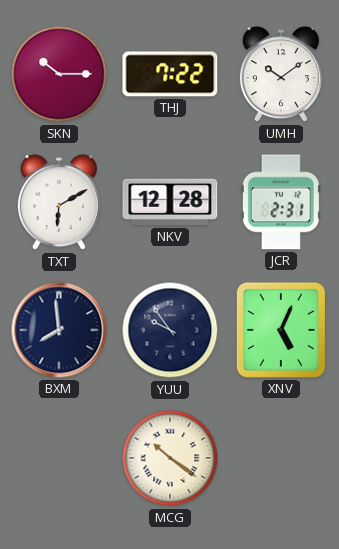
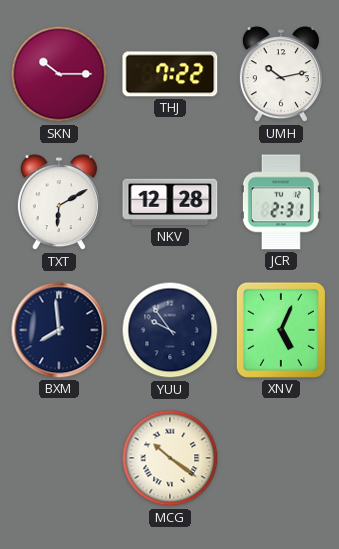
UMH: 10:09 -> 10:13
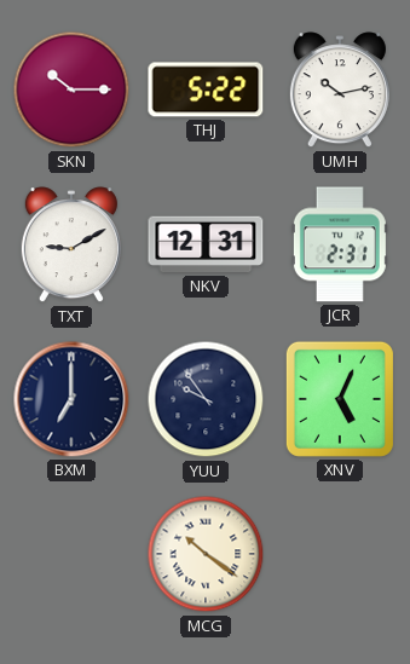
THJ: 7:22 -> 5:22
TXT: 6:10 -> 9:10
NKV: 12:28 -> 12:31
BXM: 7:59 -> 7:00
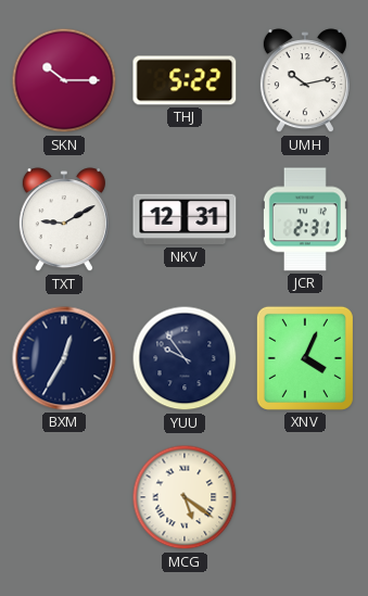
BXM: 7:00 -> 12:35
XNV: 5:04 -> 4:04
MCG: 10:21 -> 5:21
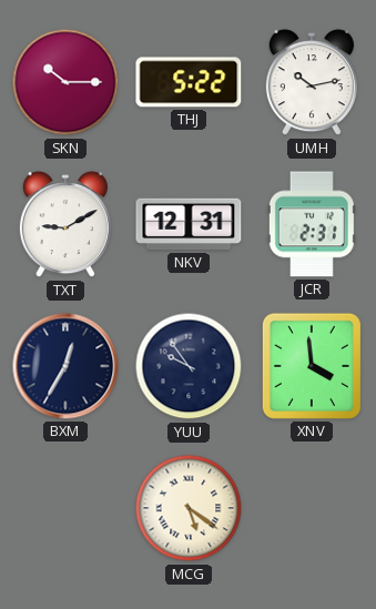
XNV: 4:04 -> 3:59
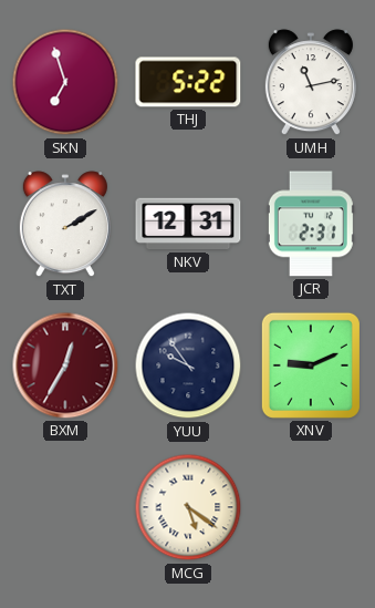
SKN: 10:15 -> 6:57
UMH: 10:13 -> 11:13
TXT: 9:10 -> 2:10
BXM dial: navy -> burgundy
XNV: 3:59 -> 9:11
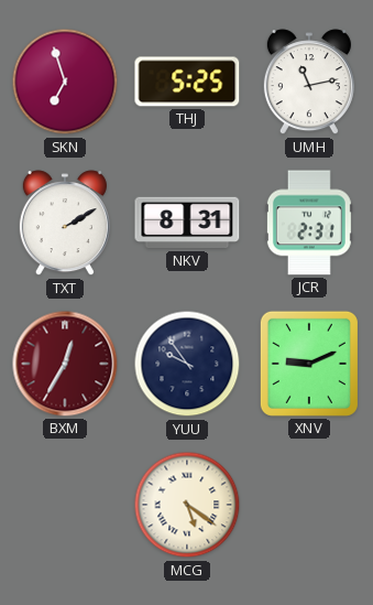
THJ: 5:22 -> 5:25
NKV: 12:31 -> 8:31
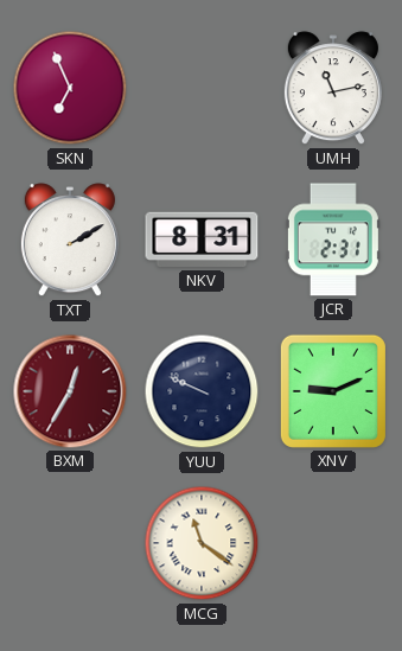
SKN: 6:57 -> 6:56
THJ: 5:25 -> none
YUU: 9:54 -> 9:49
MCG: 5:21 -> 11:21
